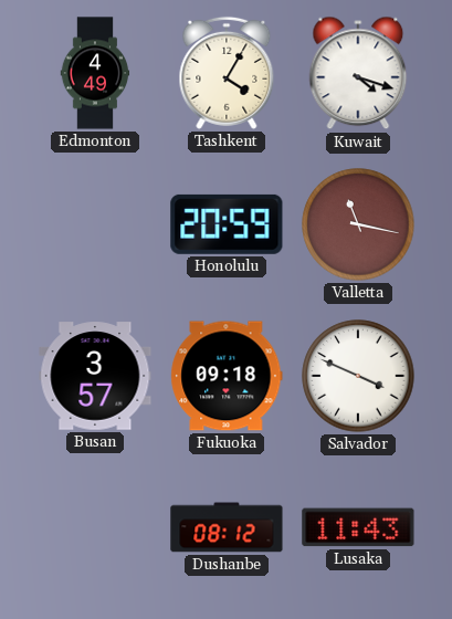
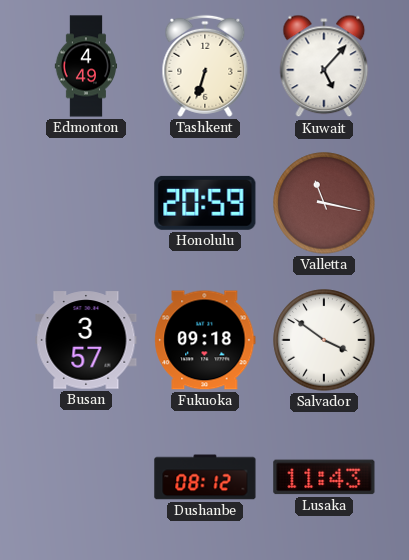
Tashkent: 4:05 -> 6:33
Kuwait: 4:18 -> 5:07
Salvador: 3:49 -> 3:51
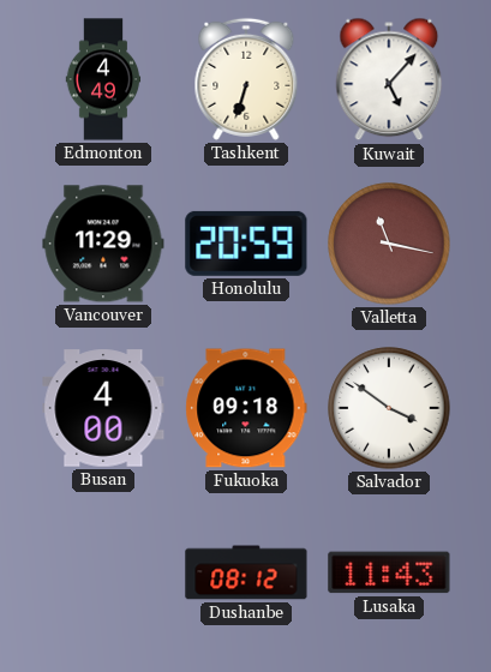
Vancouver: none -> 11:29
Busan: 3:57 -> 4:00
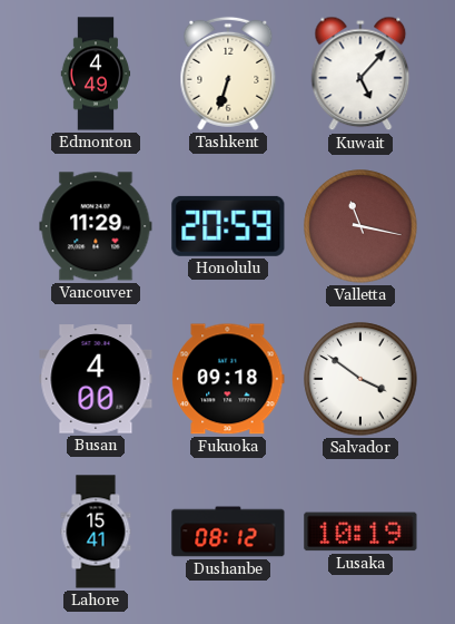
Lahore: none -> 15:41
Lusaka: 11:43 -> 10:19
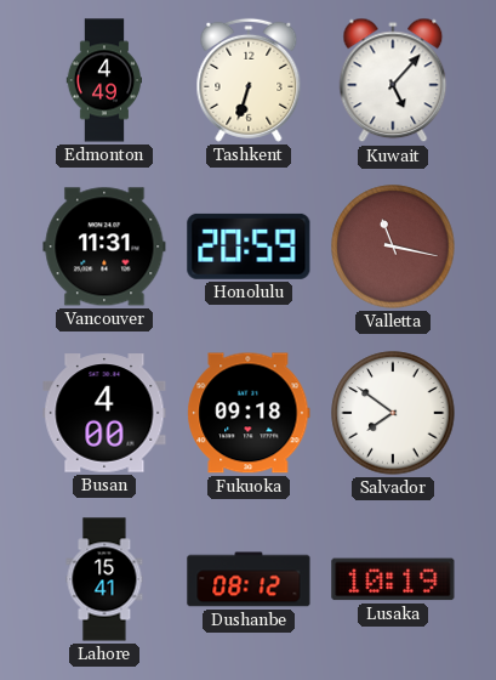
Vancouver: 11:29 -> 11:31
Salvador: 3:51 -> 7:51
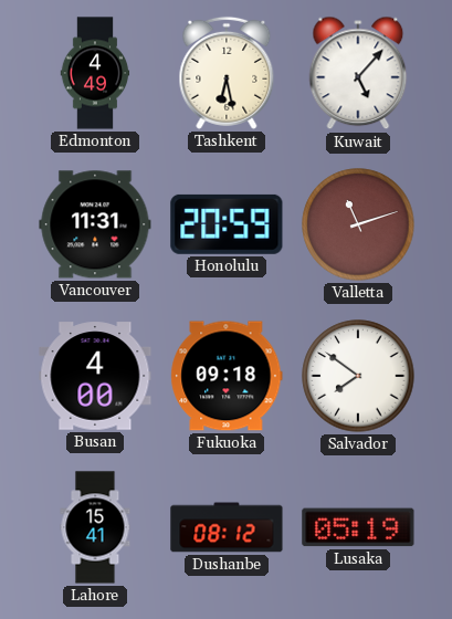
Tashkent: 6:33 -> 6:28
Valletta: 11:17 -> 11:12
Lusaka: 10:19 -> 05:19
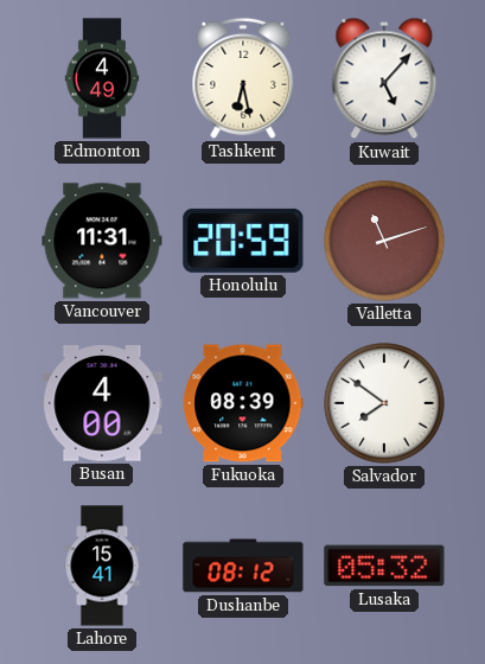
Fukuoka: 09:18 -> 08:39
Lusaka: 05:19 -> 05:32
